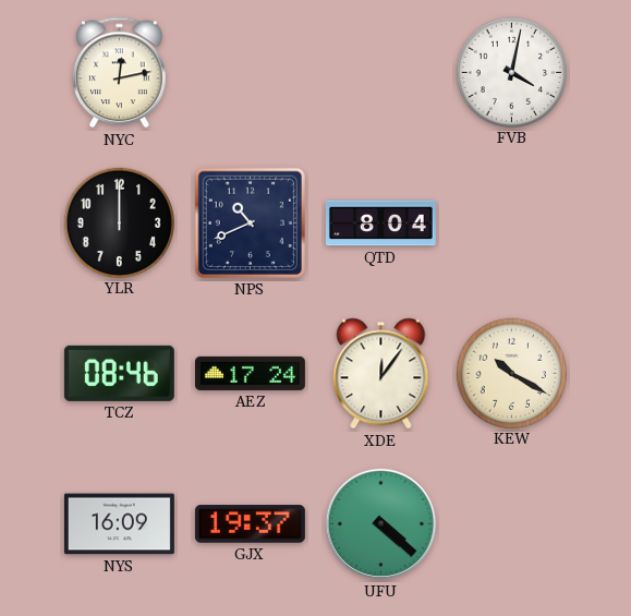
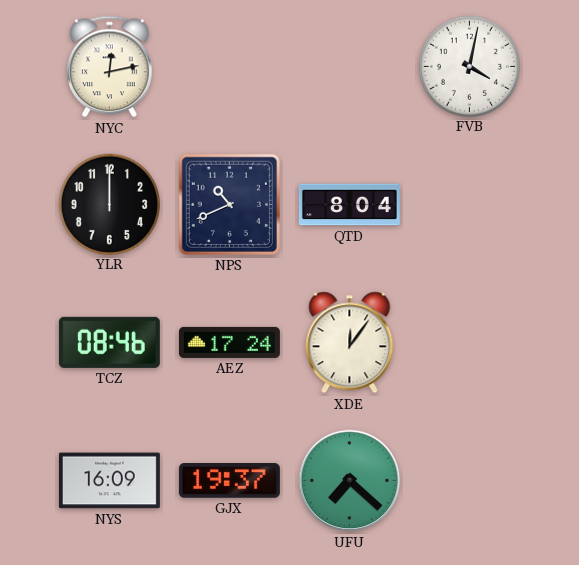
KEW: 10:20 -> none
UFU: 4:22 -> 7:22
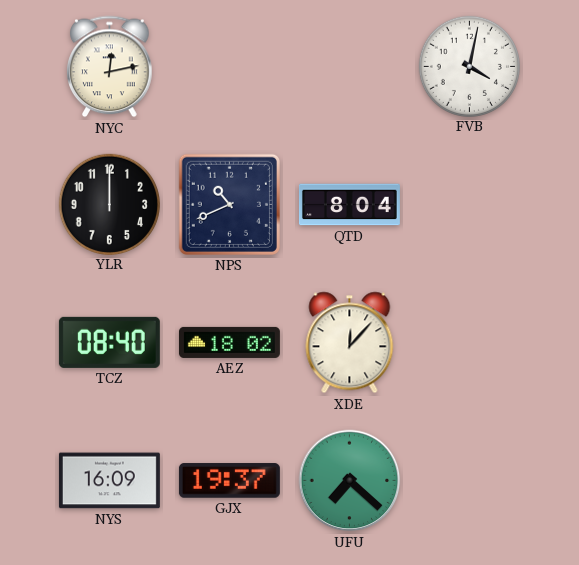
TCZ: 08:46 -> 08:40
AEZ: 17:24 -> 18:02
XDE: 12:06 -> 12:07
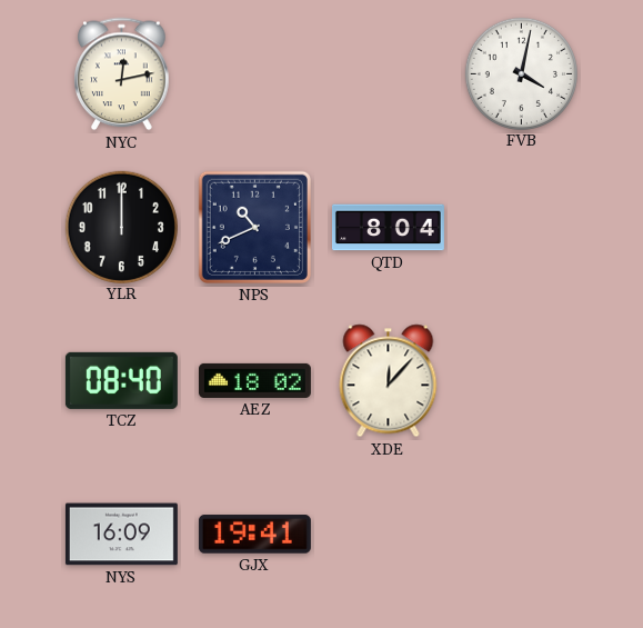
GJX: 19:37 -> 19:41
UFU: 7:22 -> none
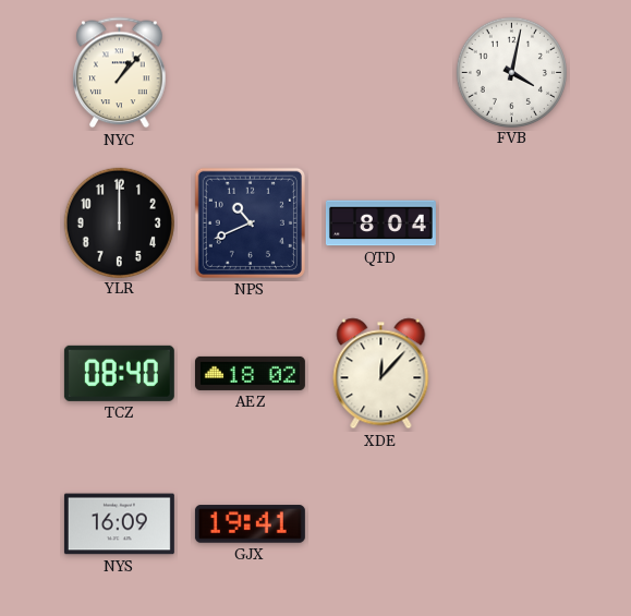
NYC: 12:13 -> 1:07
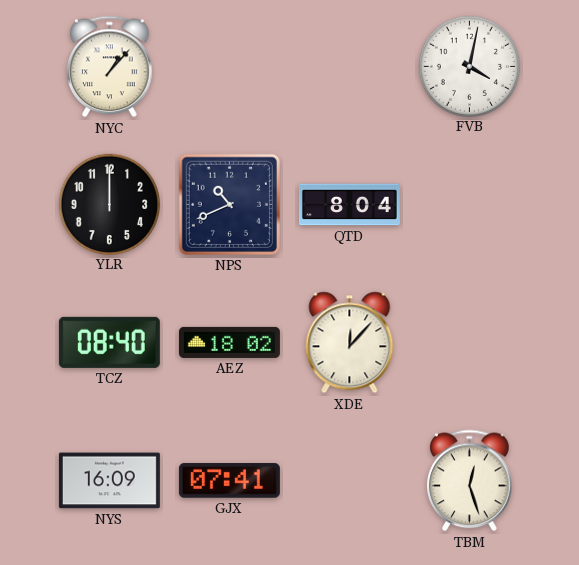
GJX: 19:41 -> 07:41
TBM: none -> 12:27
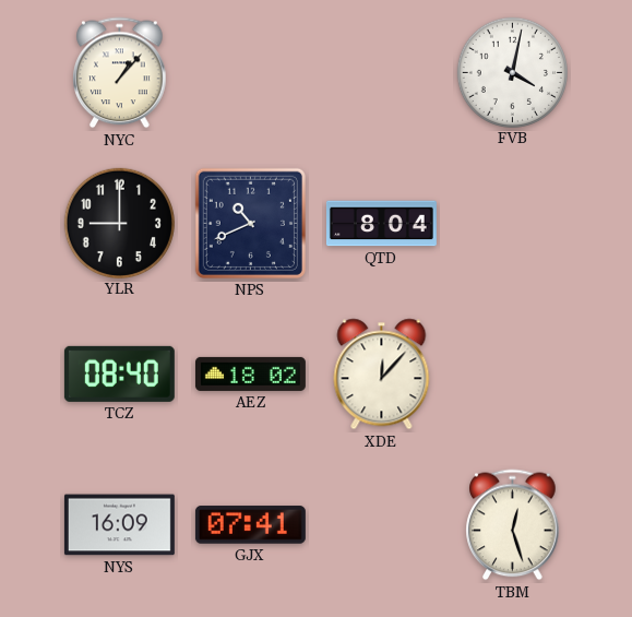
YLR: 12:00 -> 9:00
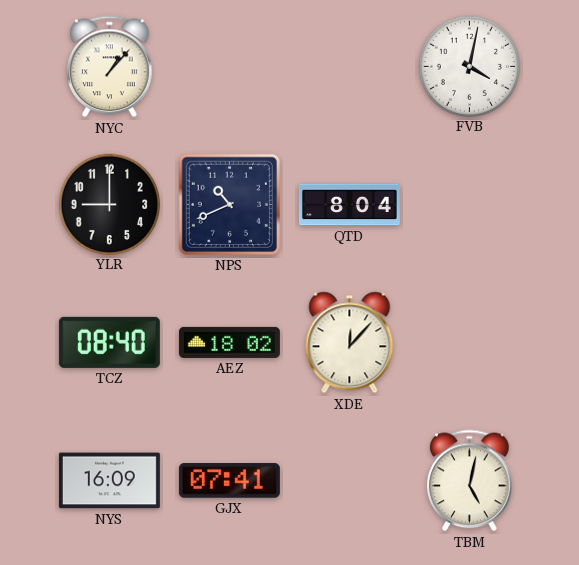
TBM: 12:27 -> 5:02
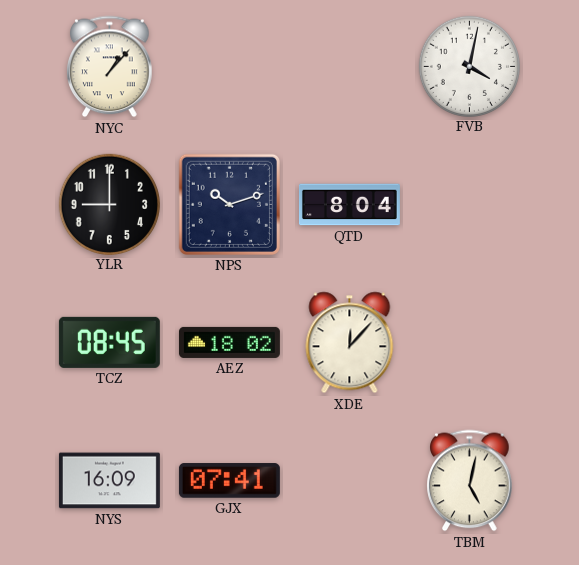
NPS: 10:41 -> 10:12
TCZ: 08:40 -> 08:45
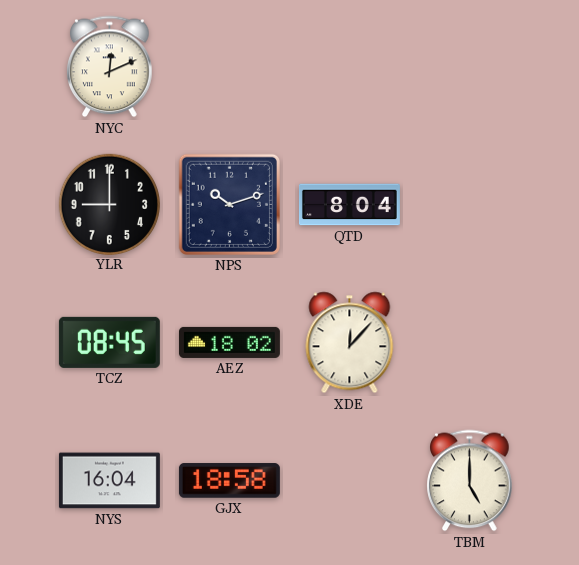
NYC: 1:07 -> 12:11
FVB: 4:02 -> none
NYS: 16:09 -> 16:04
GJX: 07:41 -> 18:58
TBM: 5:02 -> 5:00
